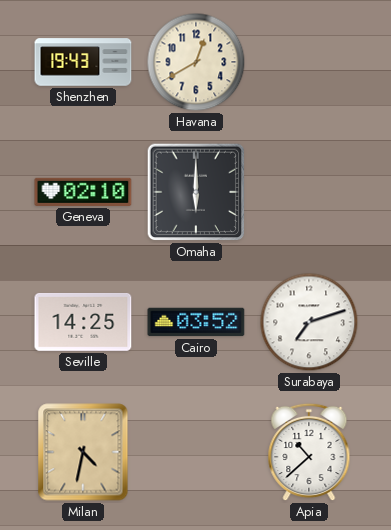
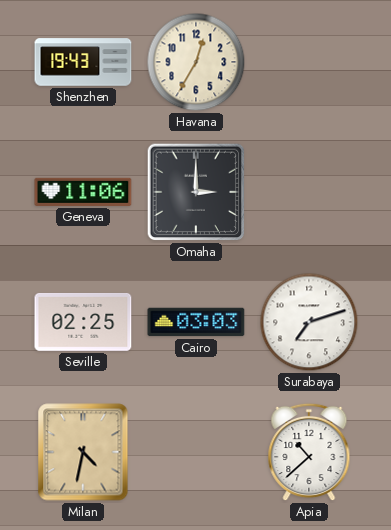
Havana: 12:40 -> 12:35
Geneva: 02:10 -> 11:06
Omaha: 6:00 -> 3:00
Seville: 14:25 -> 02:25
Cairo: 03:52 -> 03:03
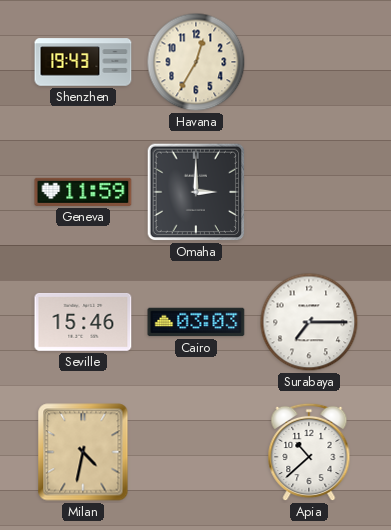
Geneva: 11:06 -> 11:59
Seville: 02:25 -> 15:46
Surabaya: 7:12 -> 7:15
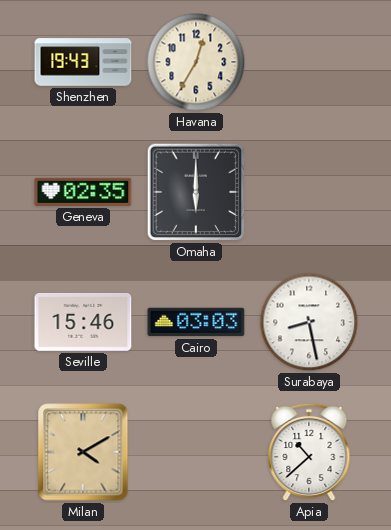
Geneva: 11:59 -> 02:35
Omaha: 3:00 -> 6:00
Surabaya: 7:15 -> 8:28
Milan: 4:32 -> 4:10
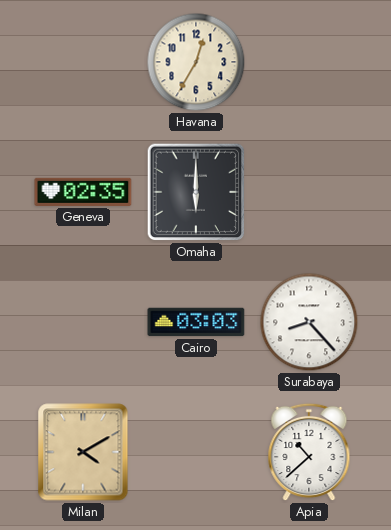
Shenzhen: 19:43 -> none
Seville: 15:46 -> none
Surabaya: 8:28 -> 8:23
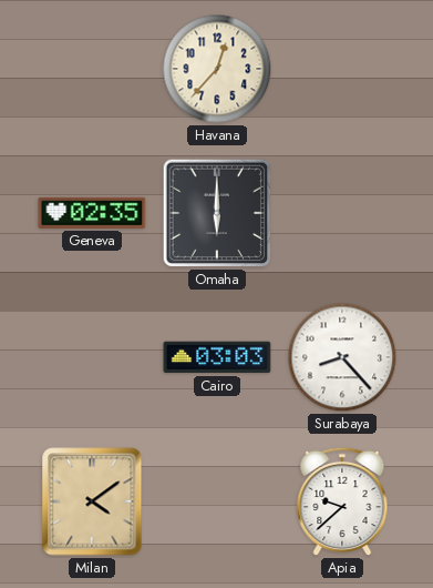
Havana: 12:35 -> 12:37
Milan: 4:10 -> 4:09
Apia: 10:38 -> 9:38
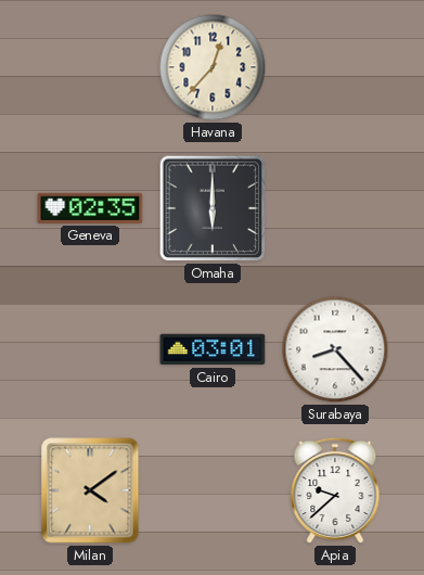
Cairo: 03:03 -> 03:01
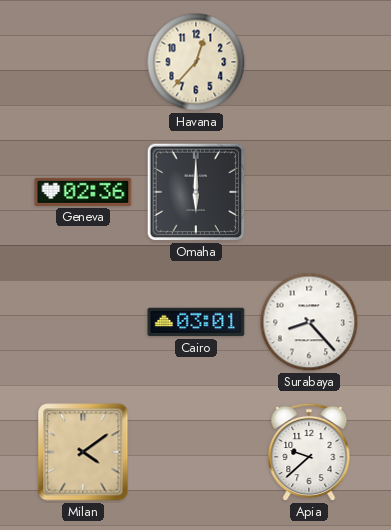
Geneva: 02:35 -> 02:36
